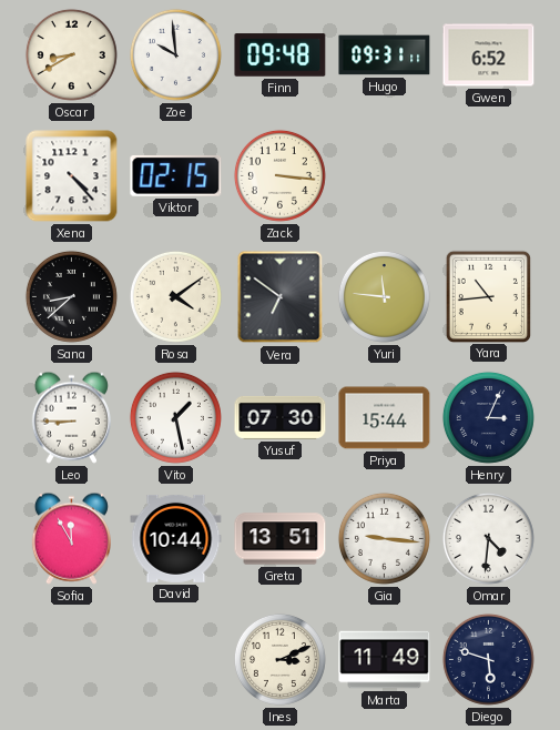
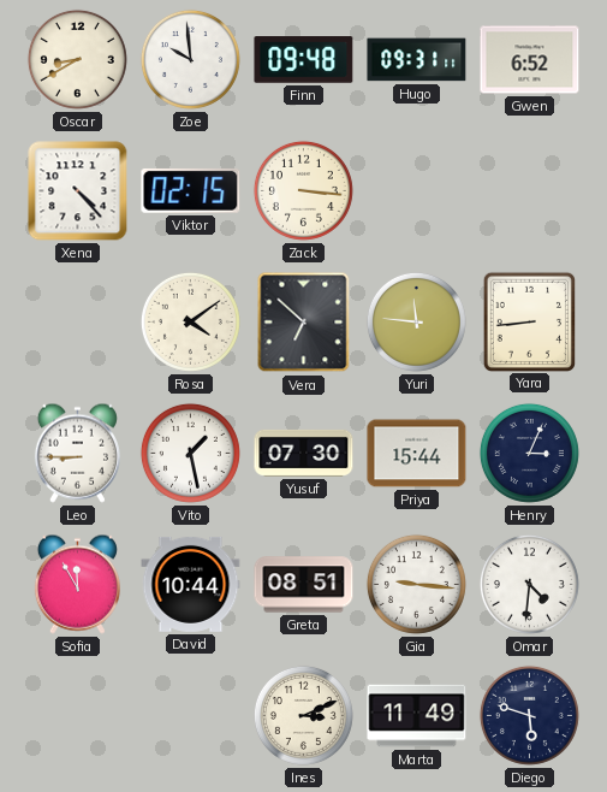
Sana: 8:38 -> none
Vera: 6:51 -> 6:52
Yara: 10:44 -> 8:44
Greta: 13:51 -> 08:51
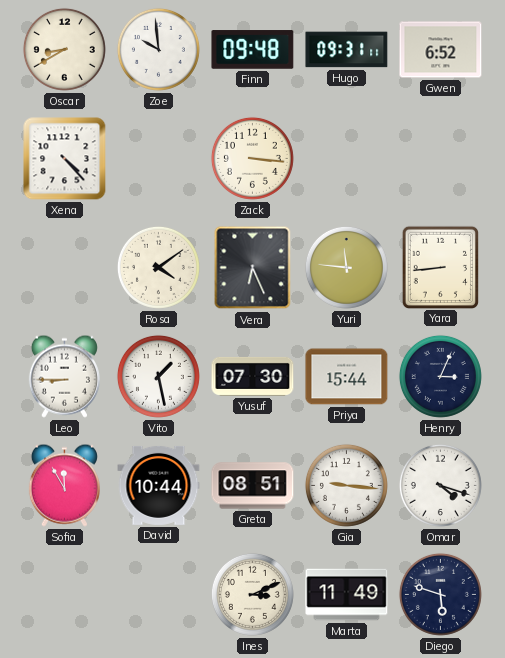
Viktor: 02:15 -> none
Vera: 6:52 -> 6:26
Omar: 4:31 -> 4:18
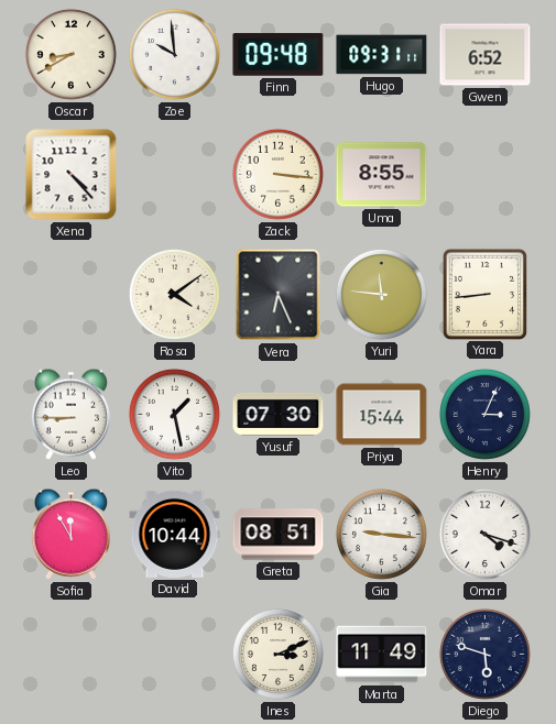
Uma: none -> 8:55
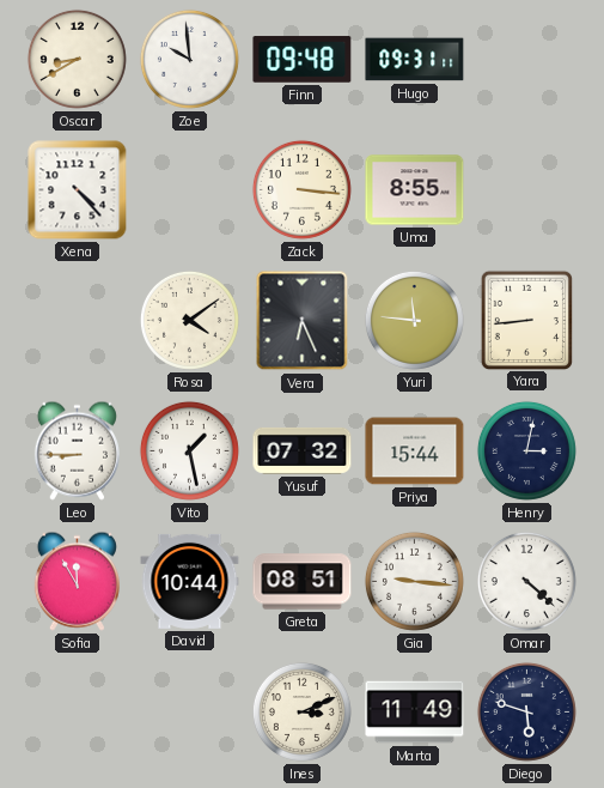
Gwen: 6:52 -> none
Yusuf: 07:30 -> 07:32
Henry: 3:04 -> 3:02
Omar: 4:18 -> 4:22
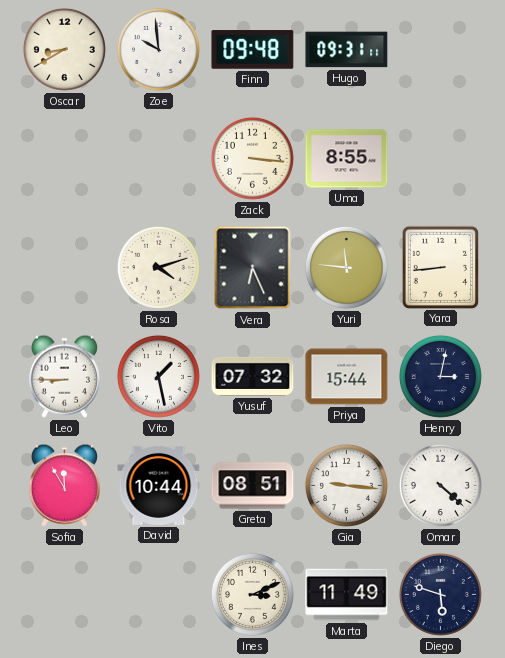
Xena: 4:23 -> none
Rosa: 4:09 -> 4:12
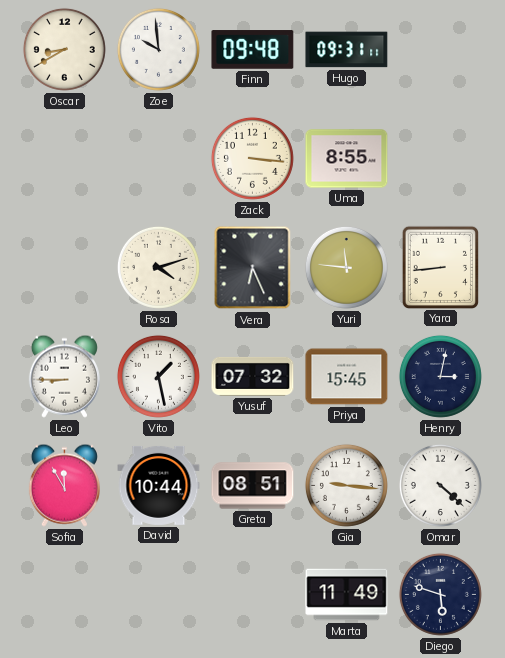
Priya: 15:44 -> 15:45
Ines: 3:11 -> none
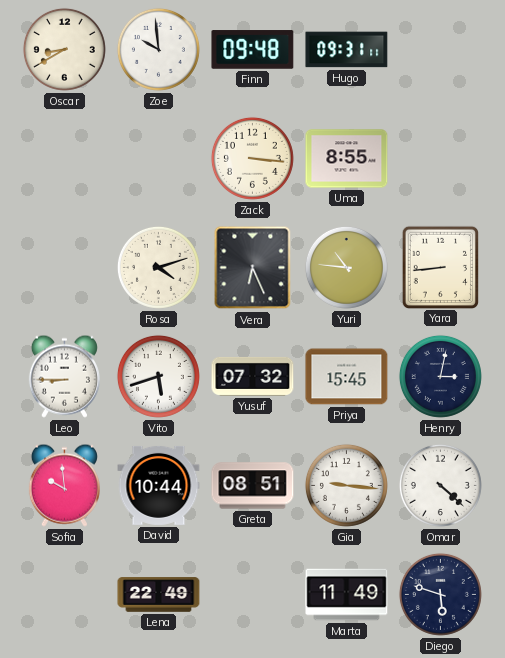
Yuri: 11:46 -> 10:46
Vito: 1:28 -> 5:42
Sofia: 11:55 -> 9:59
Lena: none -> 22:49
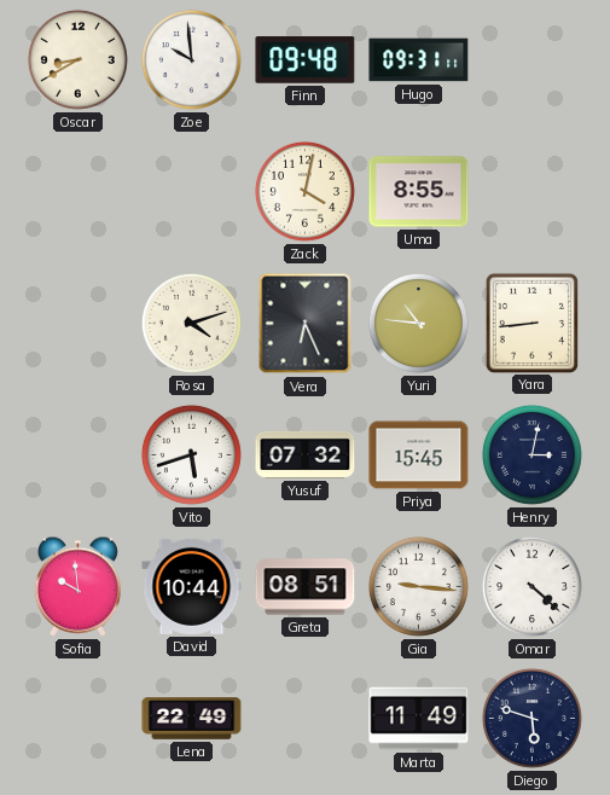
Zack: 3:16 -> 4:02
Leo: 8:45 -> none
